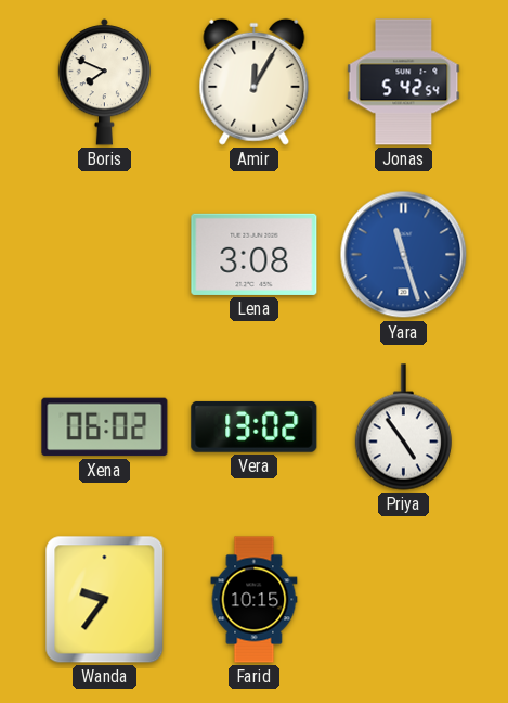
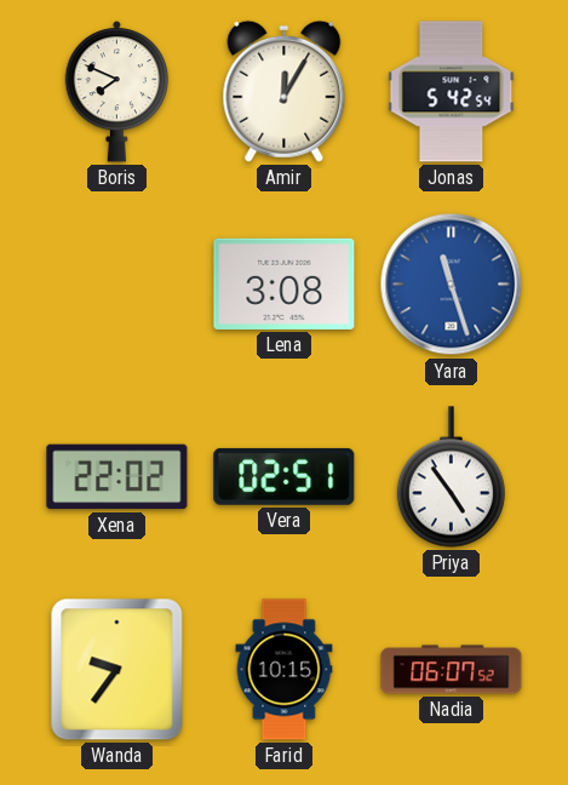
Xena: 06:02 -> 22:02
Vera: 13:02 -> 02:51
Nadia: none -> 06:07
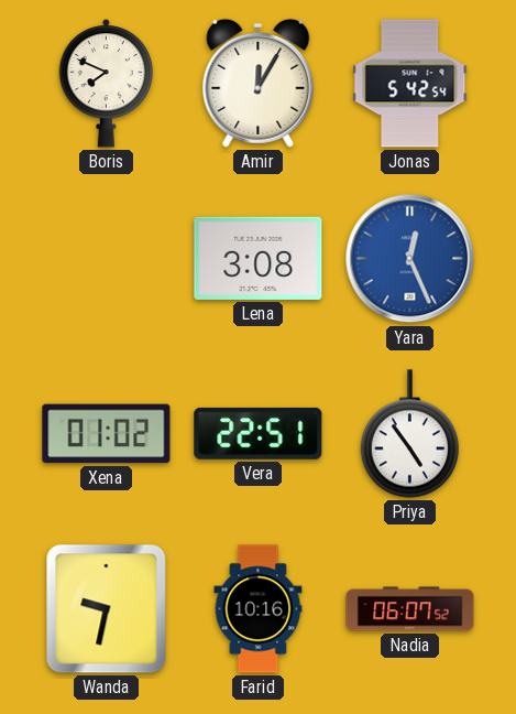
Yara: 11:27 -> 12:26
Xena: 22:02 -> 01:02
Vera: 02:51 -> 22:51
Wanda: 9:36 -> 9:32
Farid: 10:15 -> 10:16
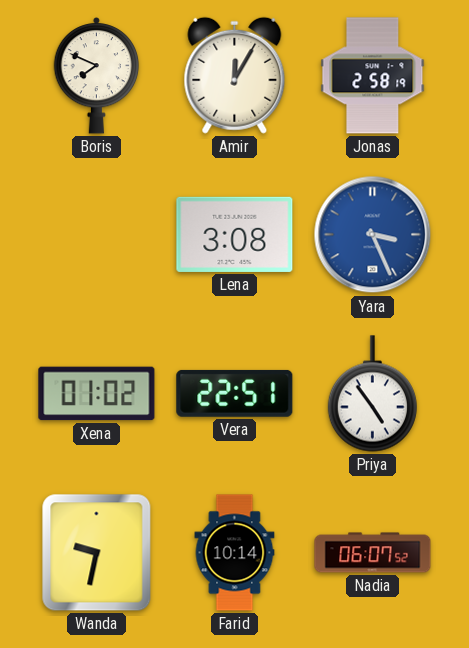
Jonas: 5:42 -> 2:58
Yara: 12:26 -> 3:26
Farid: 10:16 -> 10:14
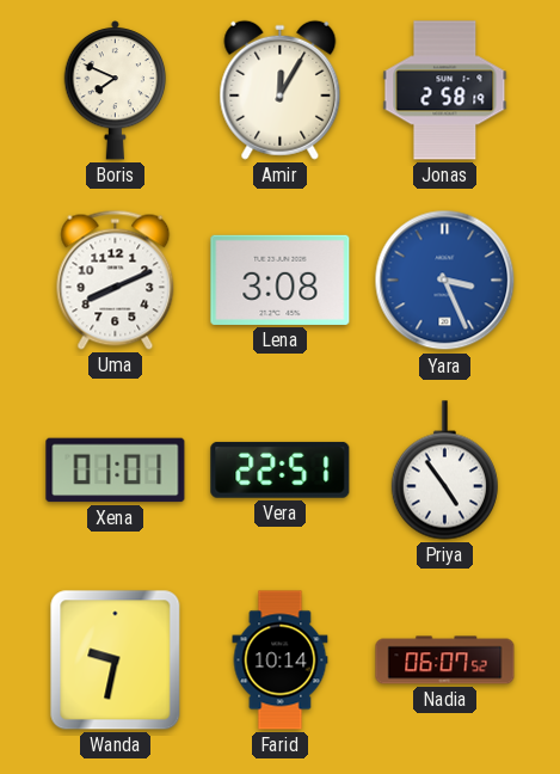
Uma: none -> 8:11
Xena: 01:02 -> 01:01
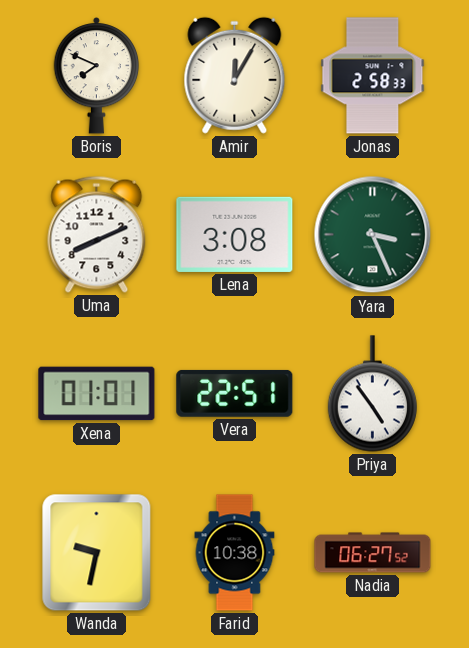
Jonas: 2:58:19 -> 2:58:33
Yara dial: blue -> green
Farid: 10:14 -> 10:38
Nadia: 06:07 -> 06:27
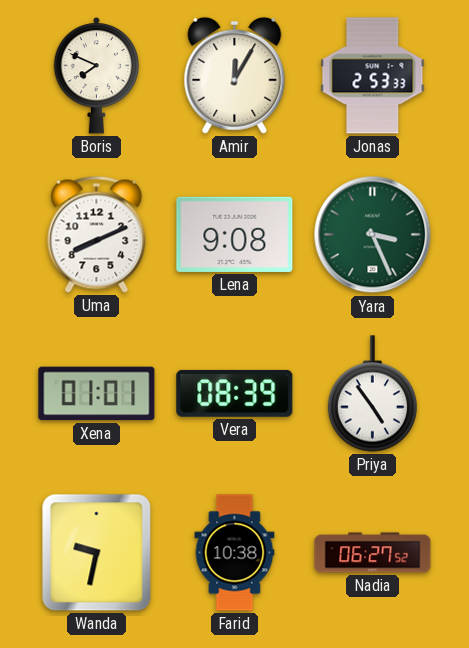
Jonas: 2:58 -> 2:53
Lena: 3:08 -> 9:08
Vera: 22:51 -> 08:39
